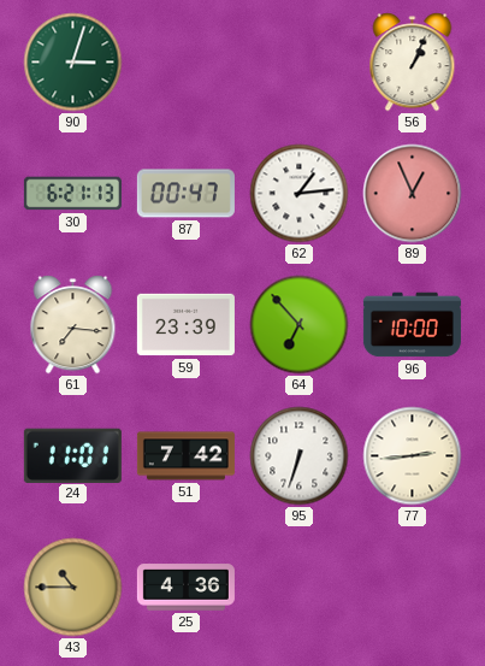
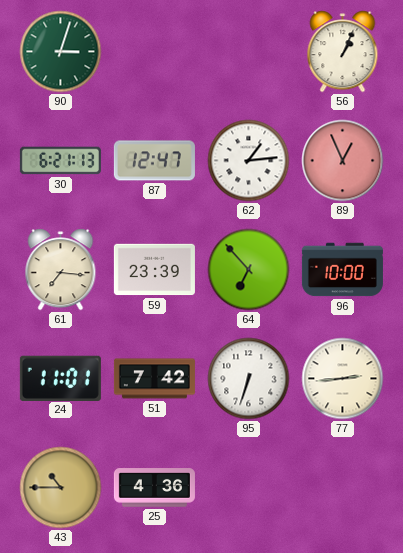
87: 00:47 -> 12:47
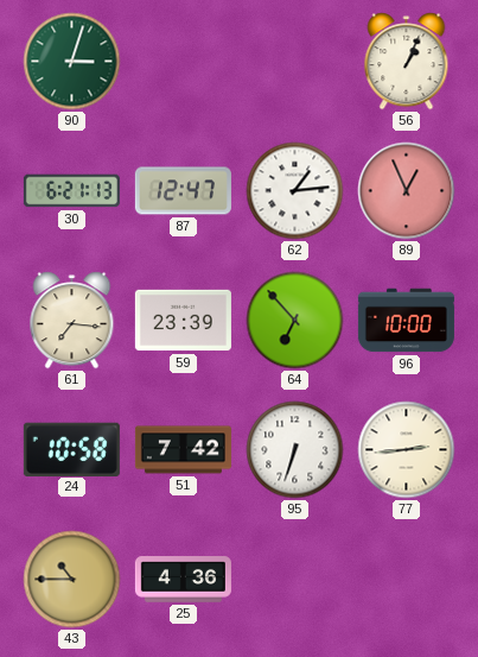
24: 11:01 -> 10:58
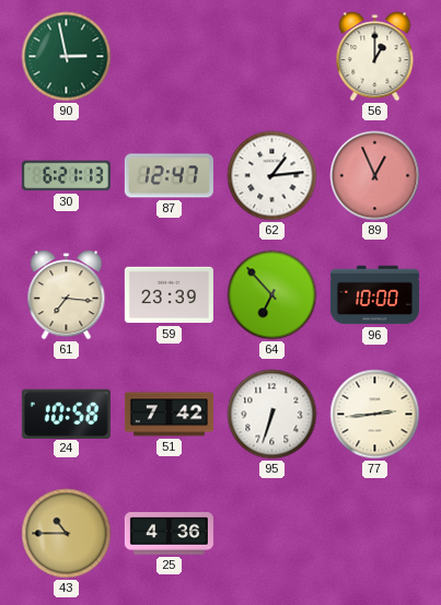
90: 3:03 -> 2:58
56: 1:04 -> 1:00
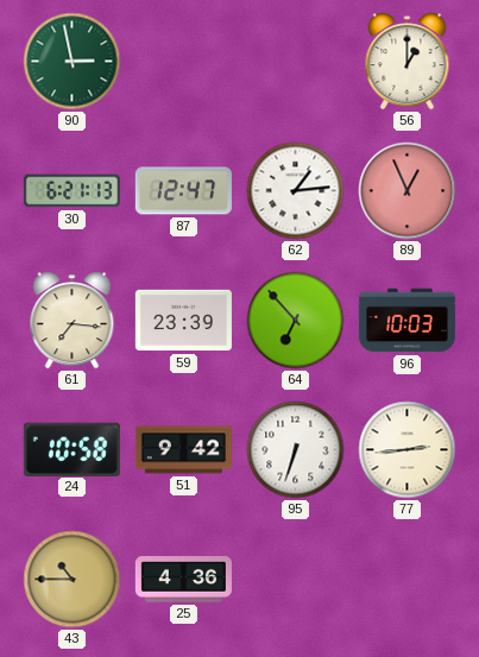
96: 10:00 -> 10:03
51: 7:42 -> 9:42
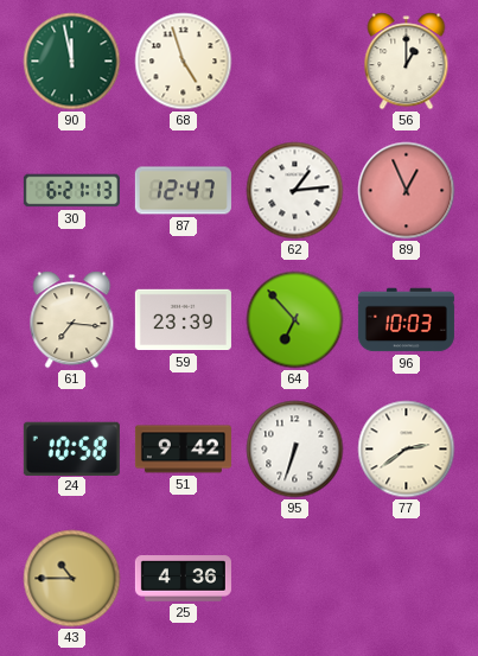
90: 2:58 -> 11:58
68: none -> 4:57
77: 2:44 -> 2:39
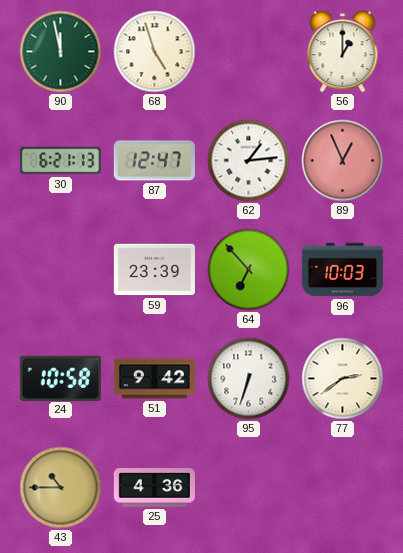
61: 7:16 -> none
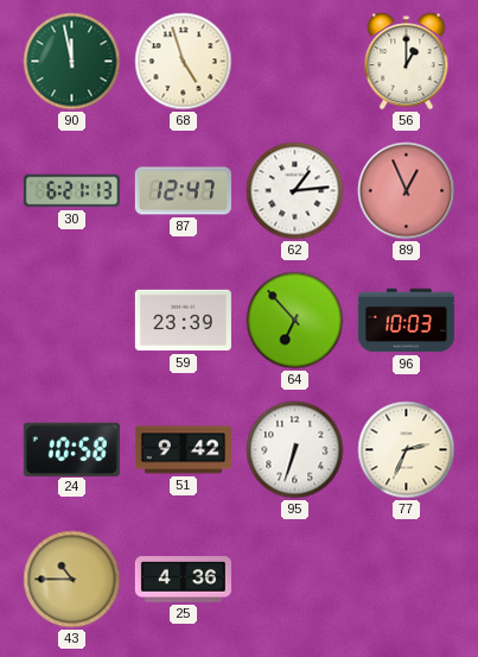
77: 2:39 -> 2:34
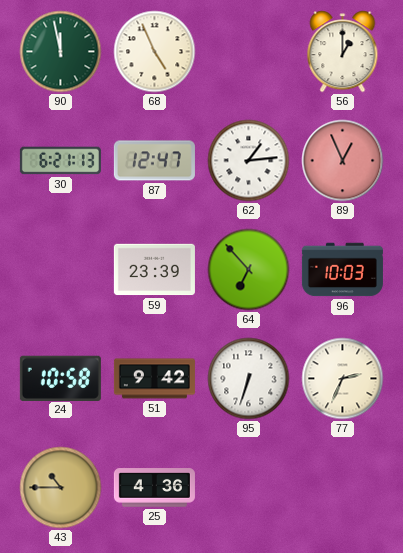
68: 4:57 -> 4:56
